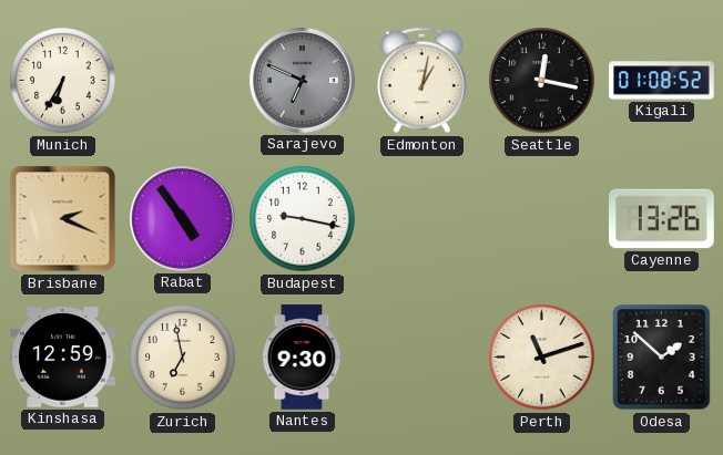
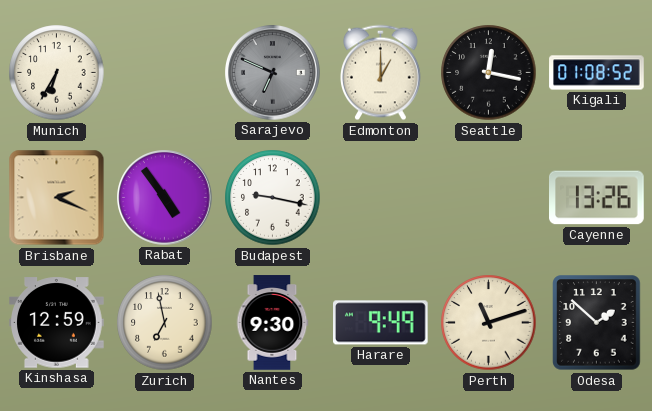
Edmonton: 1:02 -> 1:00
Harare: none -> 9:49
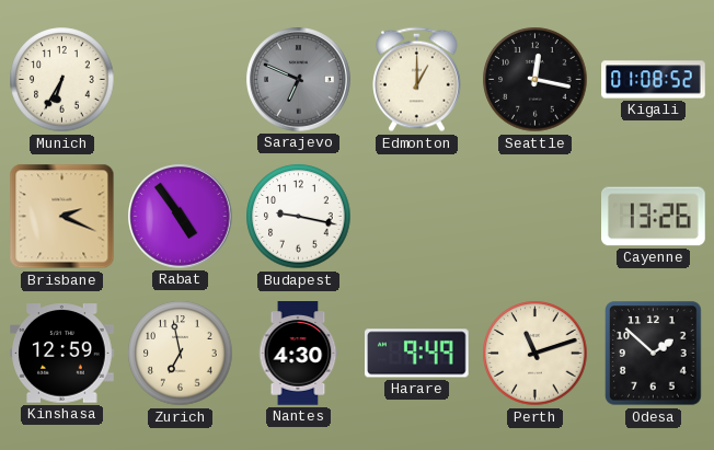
Nantes: 9:30 -> 4:30
